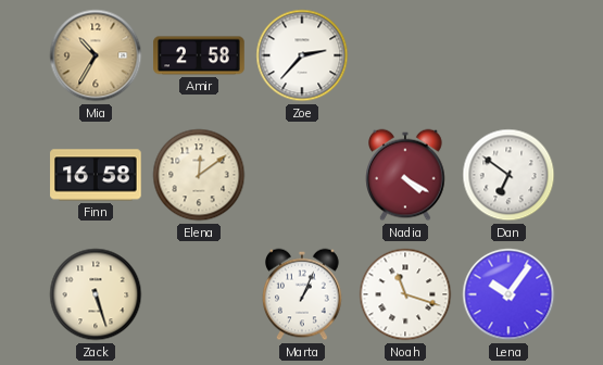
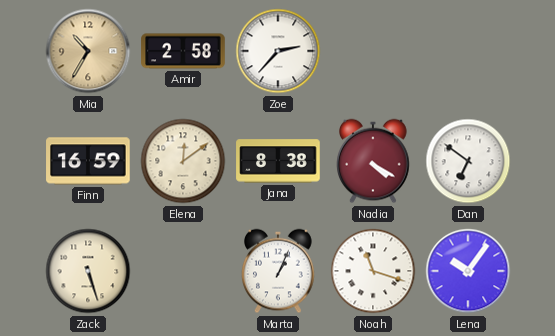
Finn: 16:58 -> 16:59
Jana: none -> 8:38
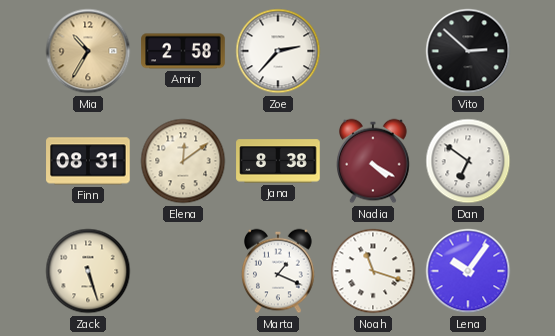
Vito: none -> 2:52
Finn: 16:59 -> 08:31
Marta: 1:04 -> 1:19
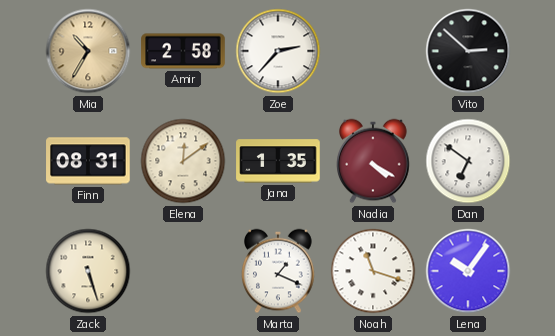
Jana: 8:38 -> 1:35
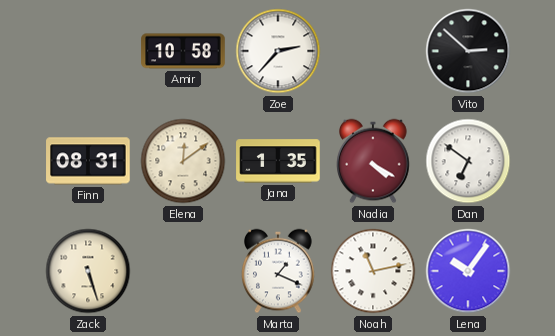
Mia: 10:35 -> none
Amir: 2:58 -> 10:58
Noah: 11:18 -> 11:13
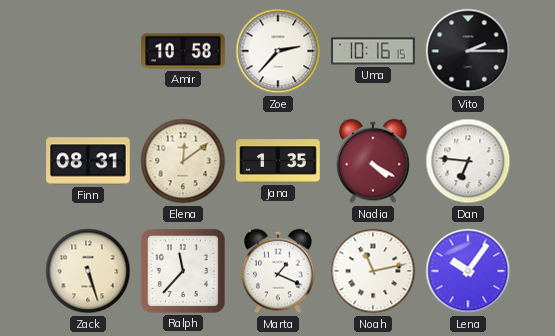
Uma: none -> 10:16
Vito: 2:52 -> 2:15
Dan: 6:51 -> 6:46
Ralph: none -> 11:37
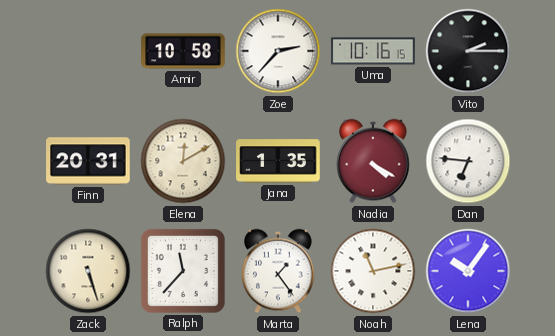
Finn: 08:31 -> 20:31
Elena: 12:09 -> 12:10
Marta: 1:19 -> 1:24
